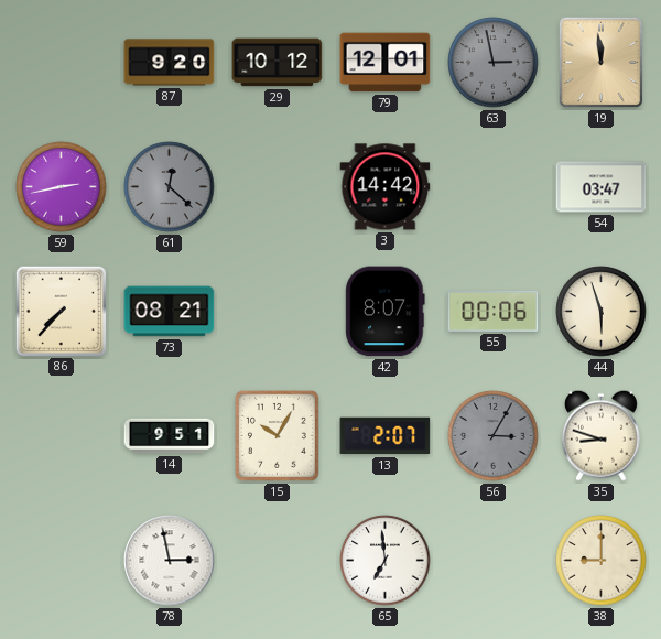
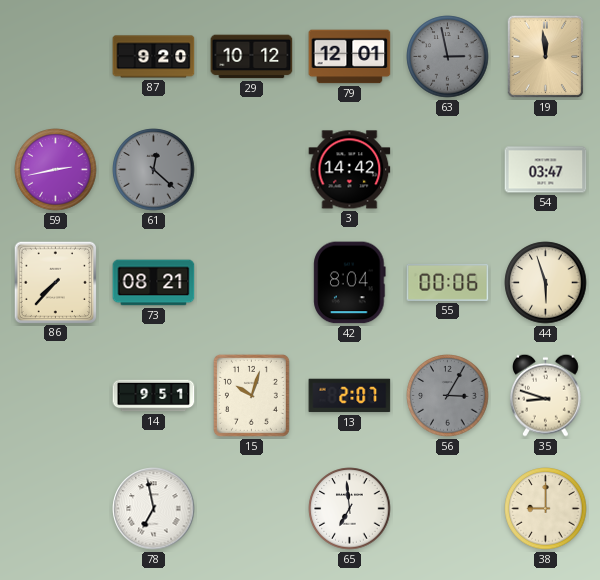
42: 8:07 -> 8:04
15: 10:05 -> 10:03
78: 2:58 -> 6:58
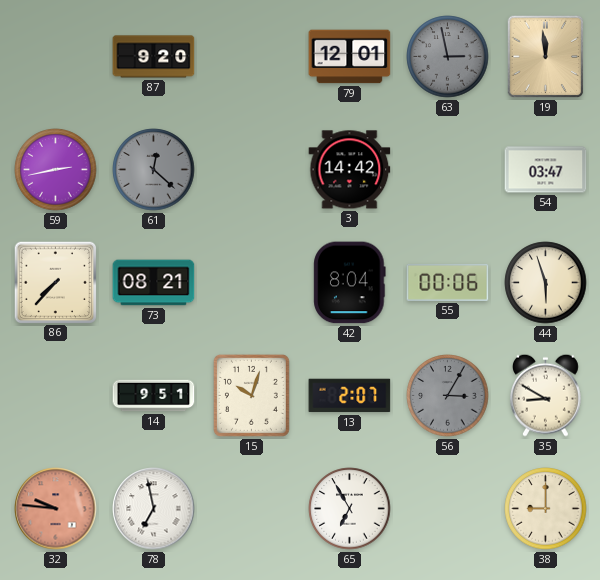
29: 10:12 -> none
35: 8:48 -> 8:50
32: none -> 9:46
65: 6:59 -> 6:55
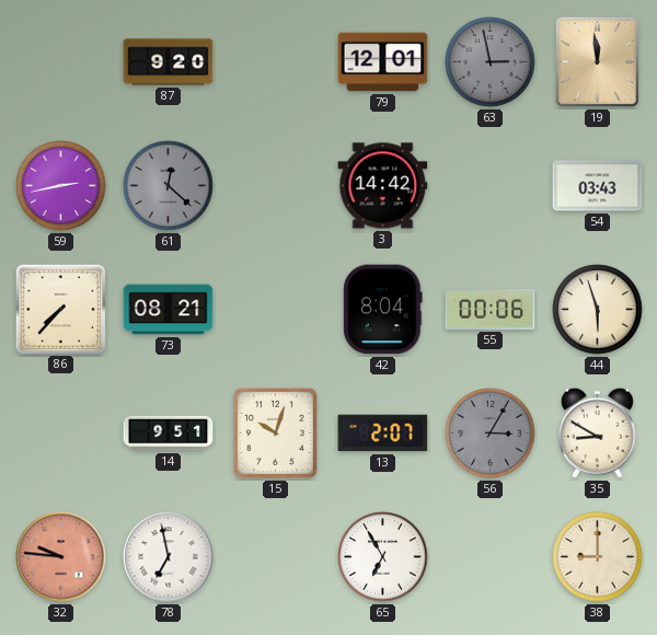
54: 03:47 -> 03:43
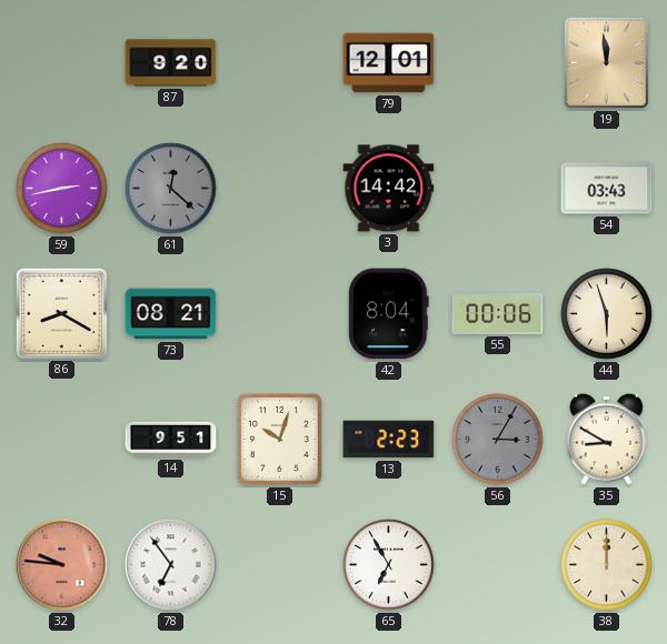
63: 2:58 -> none
86: 7:37 -> 8:20
13: 2:07 -> 2:23
78: 6:58 -> 6:54
38: 9:00 -> 12:00
